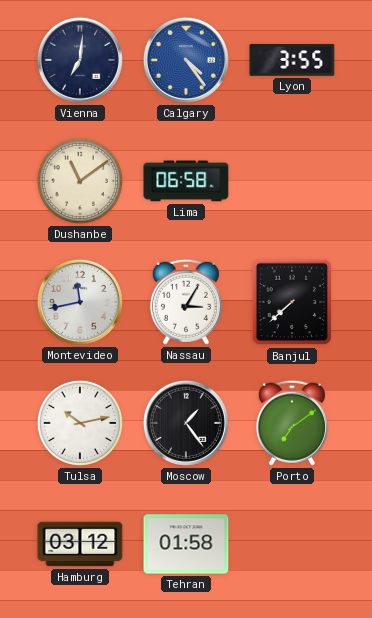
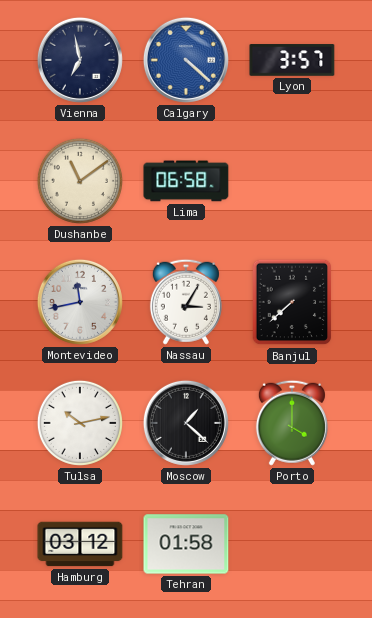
Vienna: 7:01 -> 6:58
Calgary: 4:24 -> 4:22
Lyon: 3:55 -> 3:57
Moscow: 1:24 -> 1:22
Porto: 7:09 -> 4:00
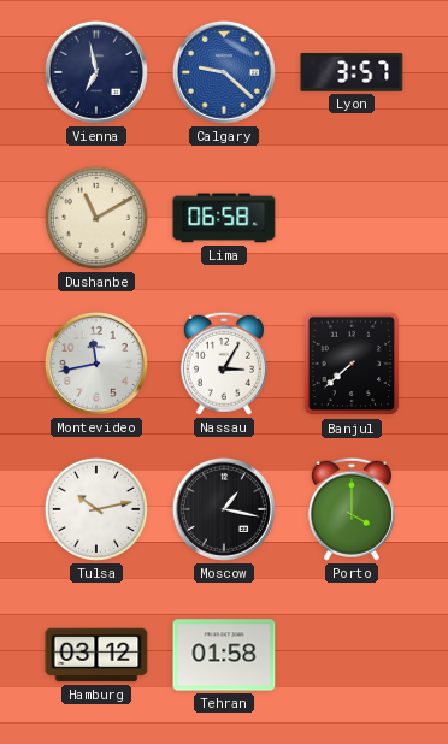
Calgary: 4:22 -> 9:22
Dushanbe: 11:09 -> 11:10
Moscow: 1:22 -> 1:17
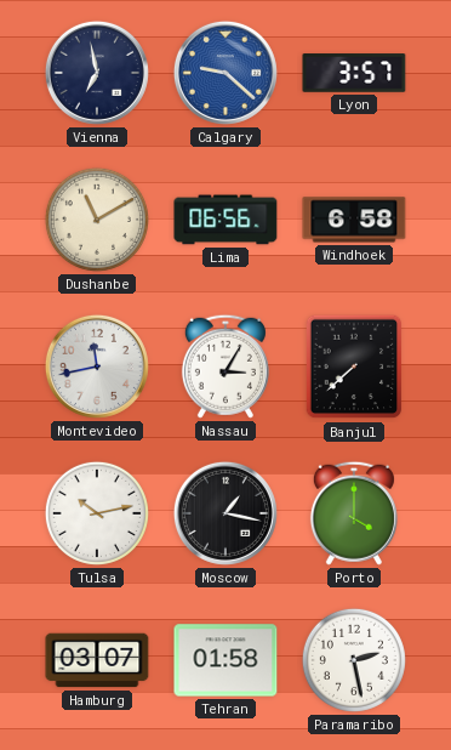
Lima: 06:58 -> 06:56
Windhoek: none -> 6:58
Hamburg: 03:12 -> 03:07
Paramaribo: none -> 2:28
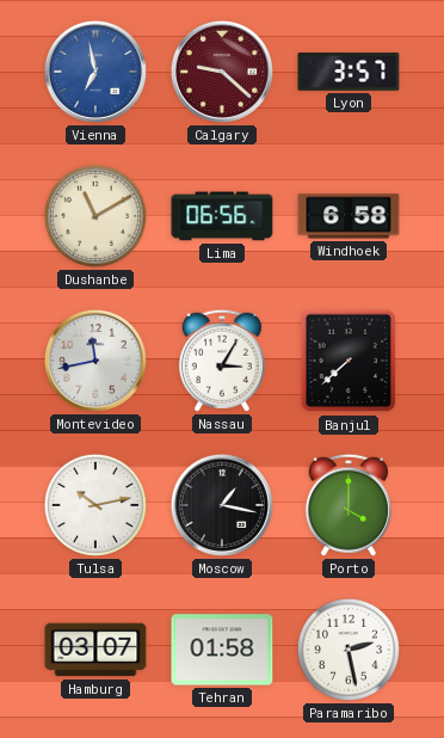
Vienna dial: navy -> blue
Calgary dial: blue -> burgundy
